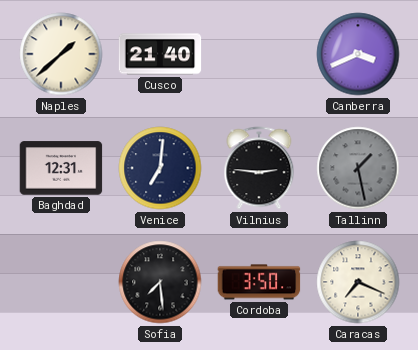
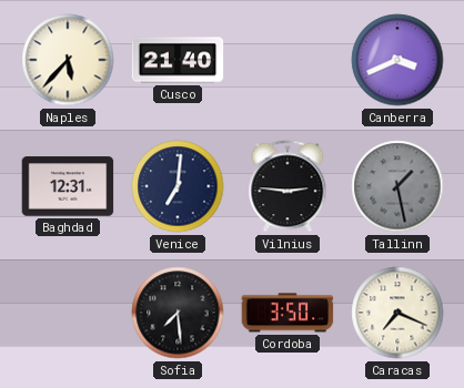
Naples: 1:38 -> 5:37
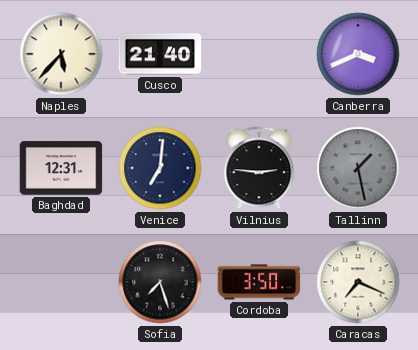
Sofia: 7:29 -> 7:27
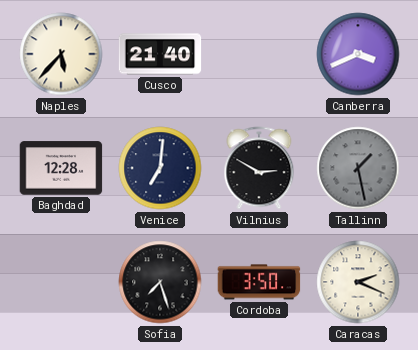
Baghdad: 12:31 -> 12:28
Vilnius: 2:46 -> 2:50
Caracas: 7:19 -> 2:19
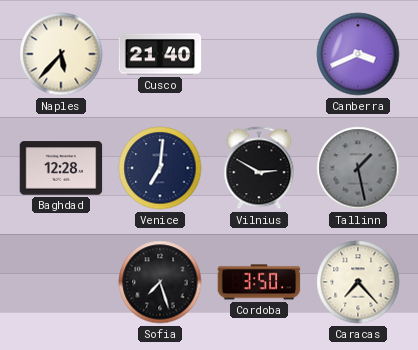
Caracas: 2:19 -> 7:23
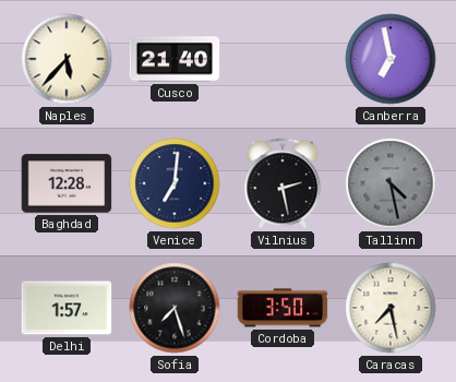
Canberra: 3:41 -> 6:58
Vilnius: 2:50 -> 2:28
Tallinn: 1:28 -> 4:28
Delhi: none -> 1:57
Caracas: 7:23 -> 7:28
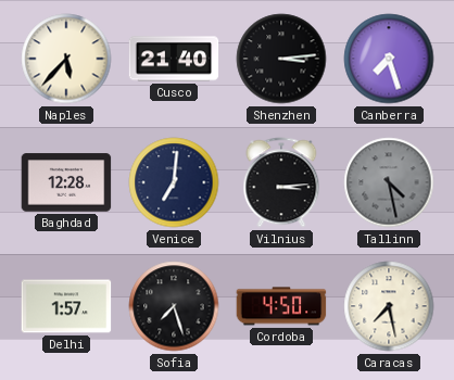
Shenzhen: none -> 3:14
Canberra: 6:58 -> 7:27
Vilnius: 2:28 -> 3:14
Cordoba: 3:50 -> 4:50
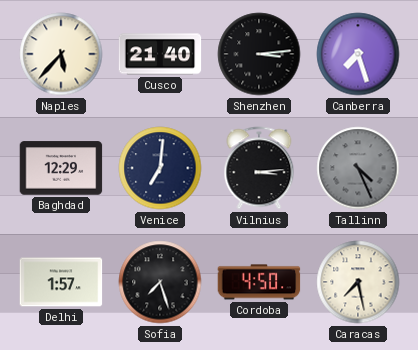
Baghdad: 12:28 -> 12:29
Tallinn: 4:28 -> 4:26
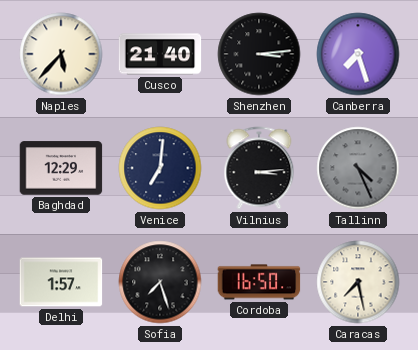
Cordoba: 4:50 -> 16:50
